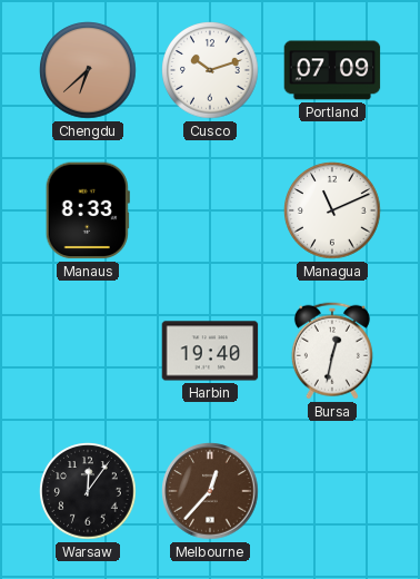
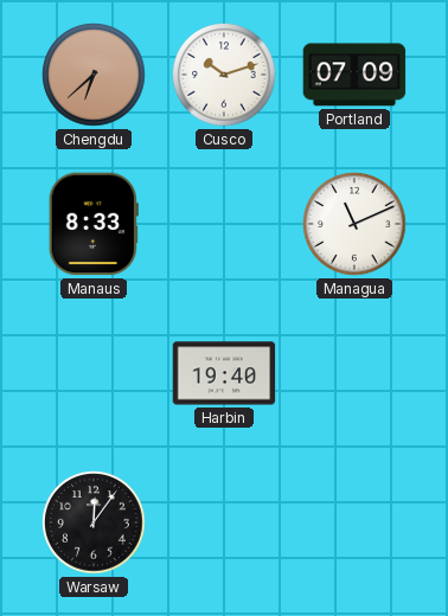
Bursa: 12:32 -> none
Melbourne: 12:37 -> none
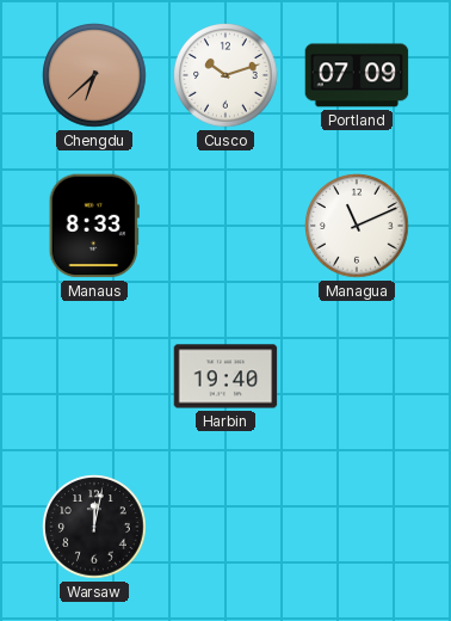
Warsaw: 12:06 -> 12:02
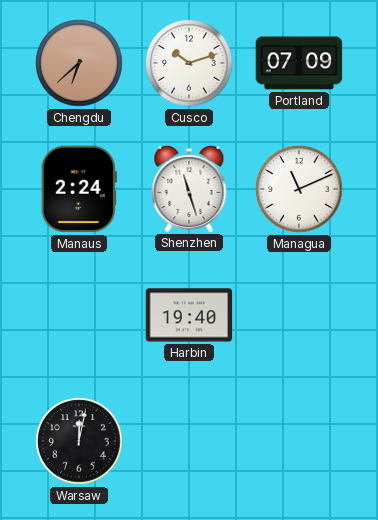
Manaus: 8:33 -> 2:24
Shenzhen: none -> 11:27
